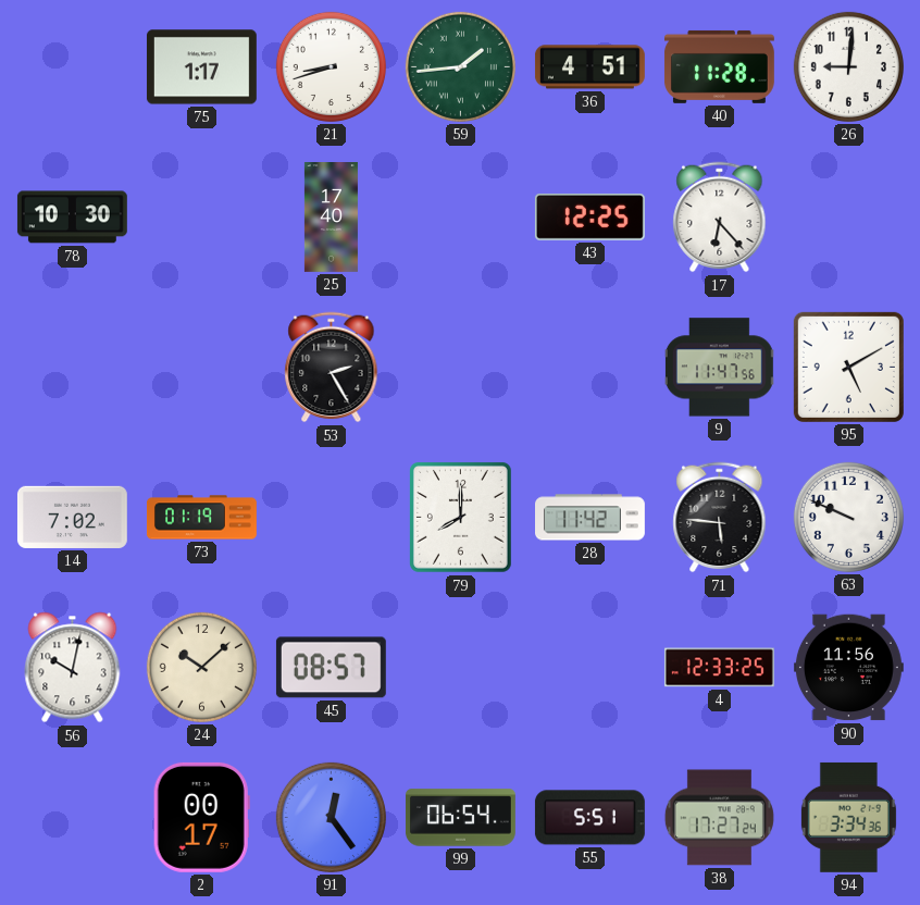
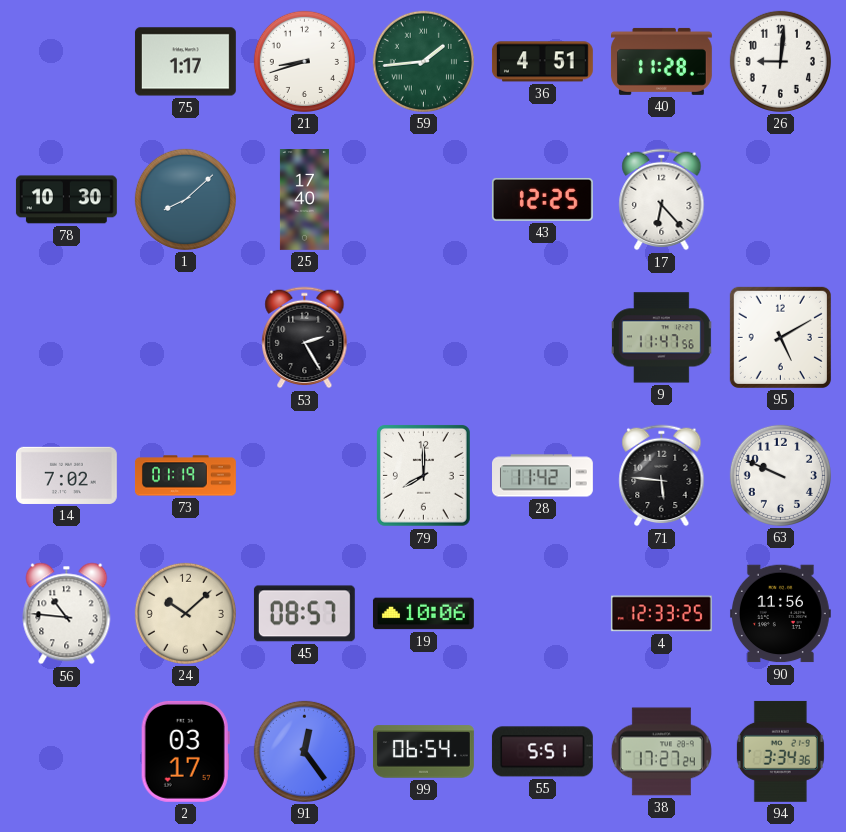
1: none -> 8:08
56: 10:02 -> 10:46
19: none -> 10:06
2: 00:17 -> 03:17
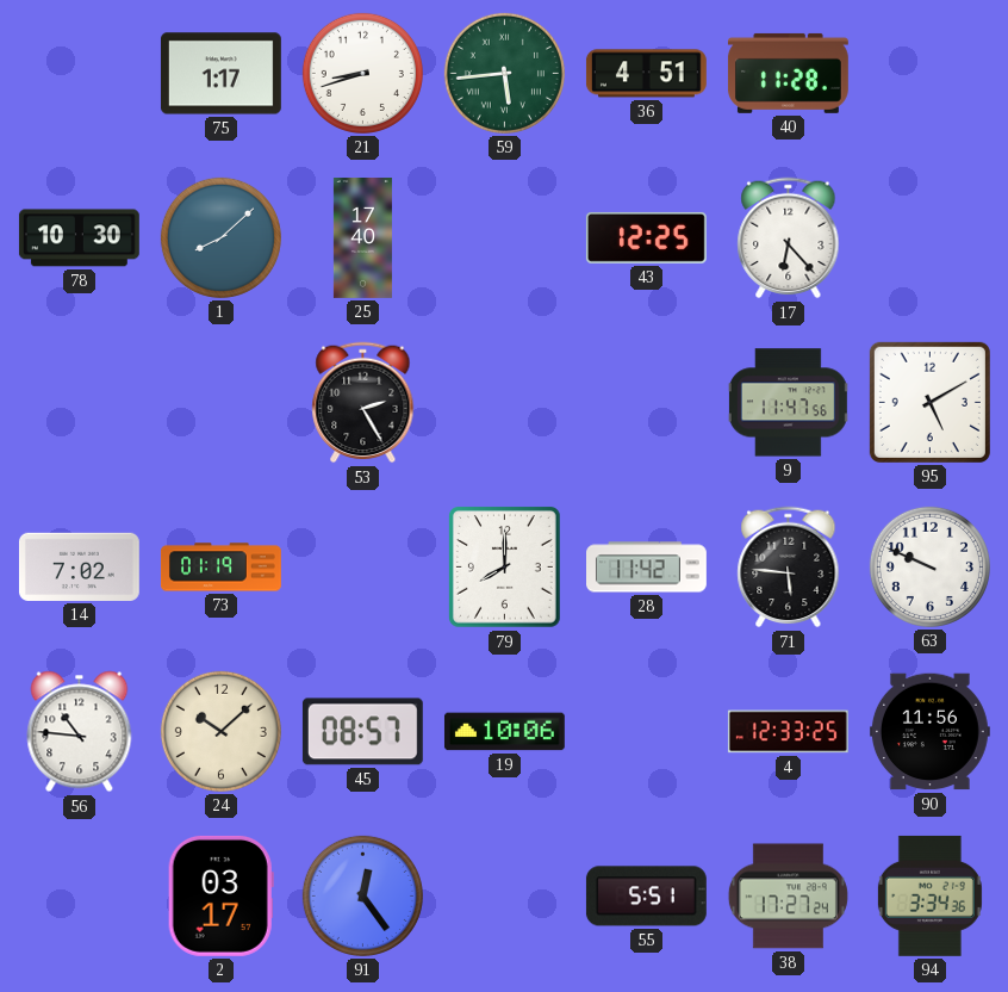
59: 1:44 -> 5:44
26: 9:01 -> none
99: 06:54 -> none
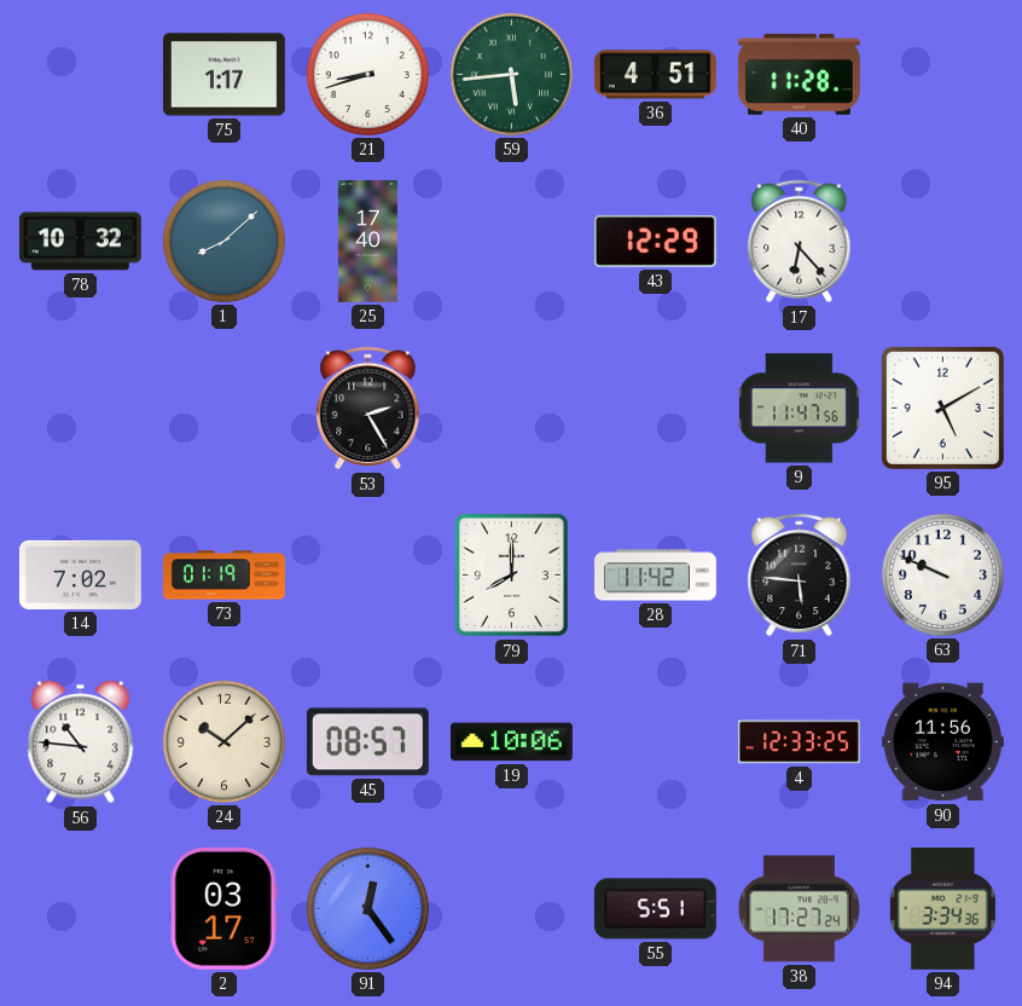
78: 10:30 -> 10:32
43: 12:25 -> 12:29
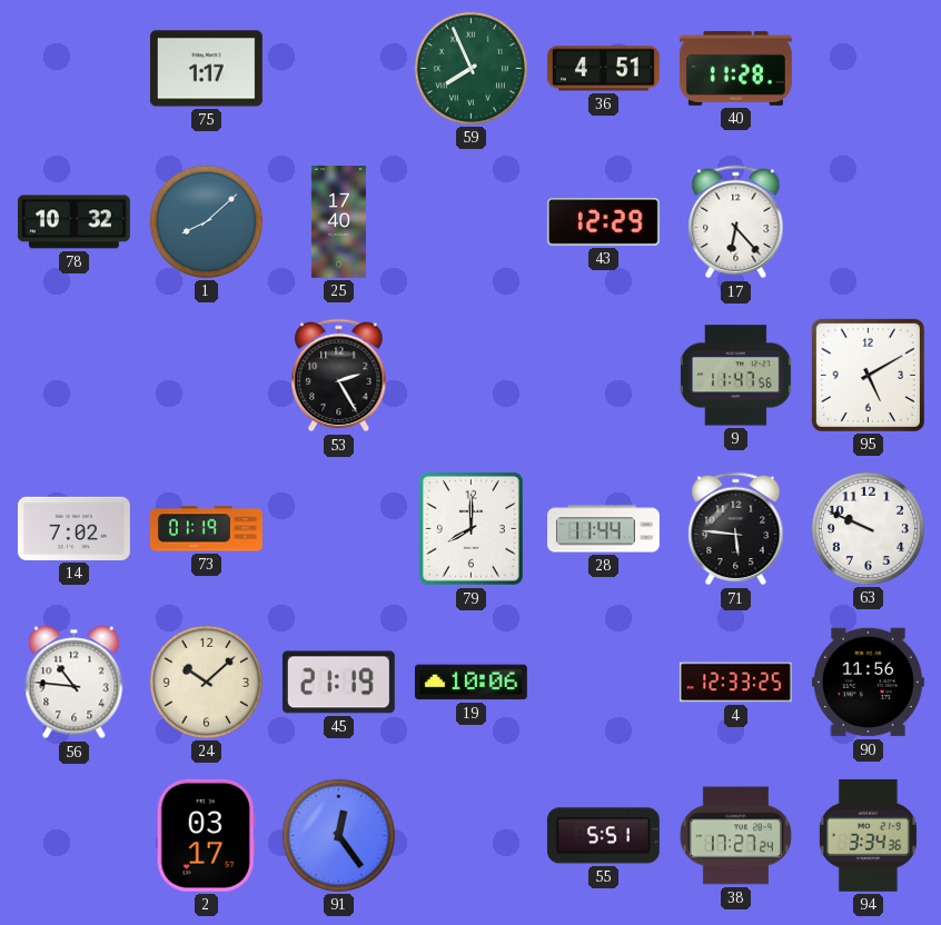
21: 8:42 -> none
59: 5:44 -> 7:56
28: 11:42 -> 11:44
45: 08:57 -> 21:19
